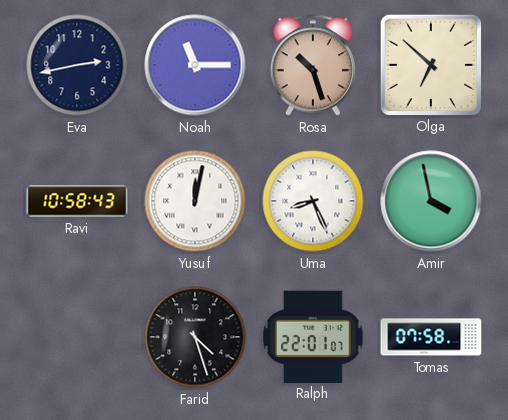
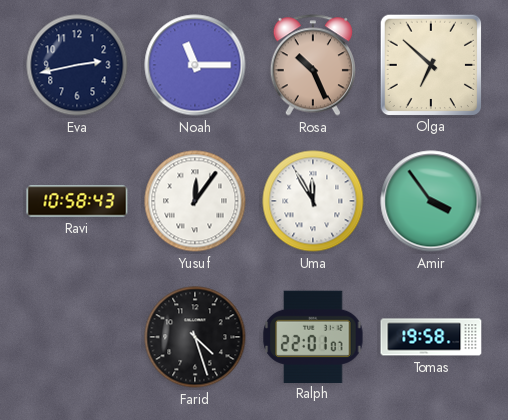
Rosa: 10:27 -> 10:26
Yusuf: 12:02 -> 12:06
Uma: 8:26 -> 11:55
Amir: 3:58 -> 3:54
Tomas: 07:58 -> 19:58
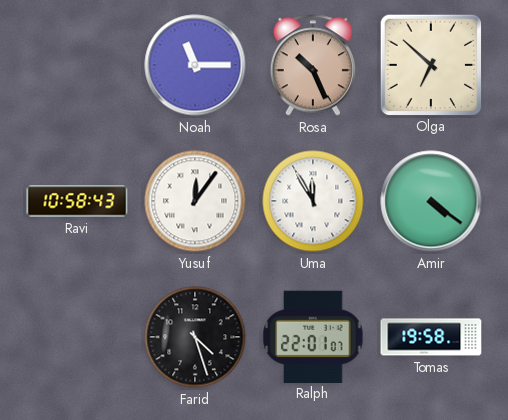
Eva: 2:43 -> none
Amir: 3:54 -> 4:21
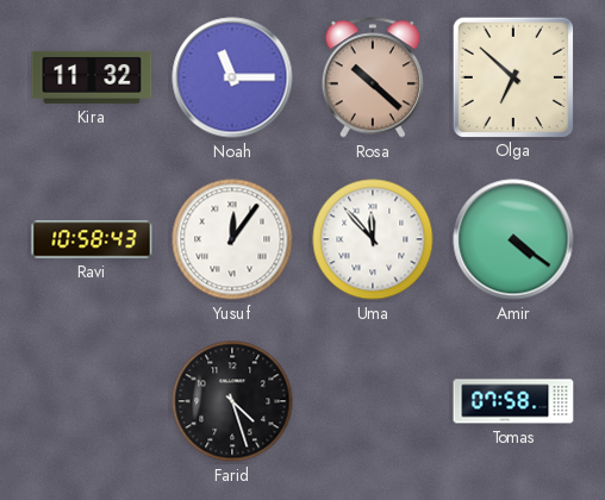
Kira: none -> 11:32
Rosa: 10:26 -> 10:22
Uma: 11:55 -> 11:53
Ralph: 22:01 -> none
Tomas: 19:58 -> 07:58
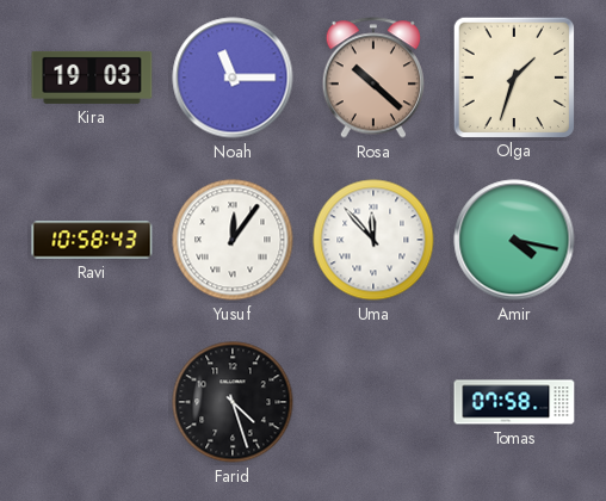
Kira: 11:32 -> 19:03
Olga: 6:52 -> 1:33
Amir: 4:21 -> 4:17
